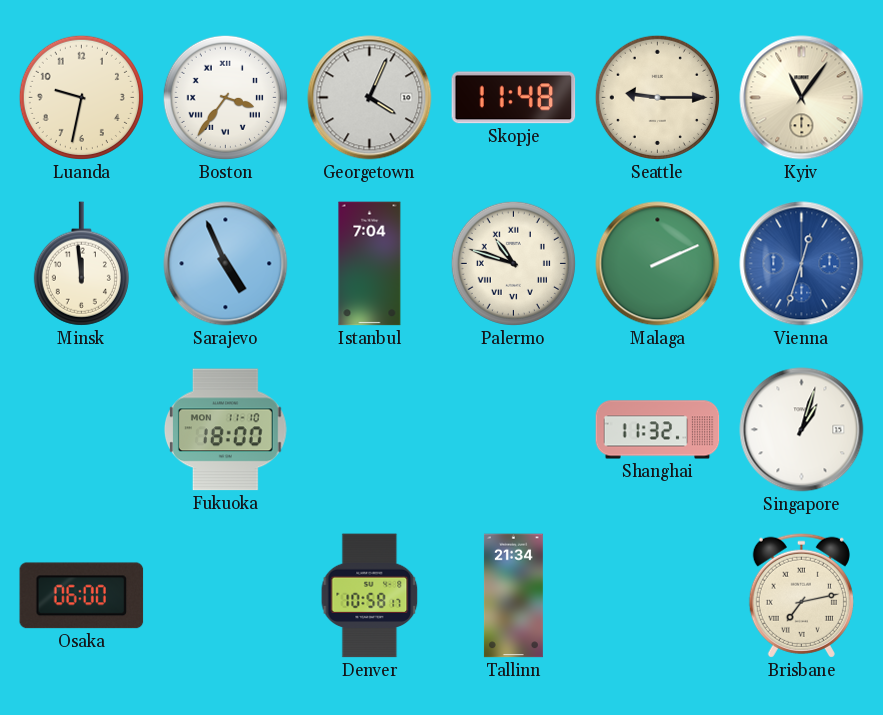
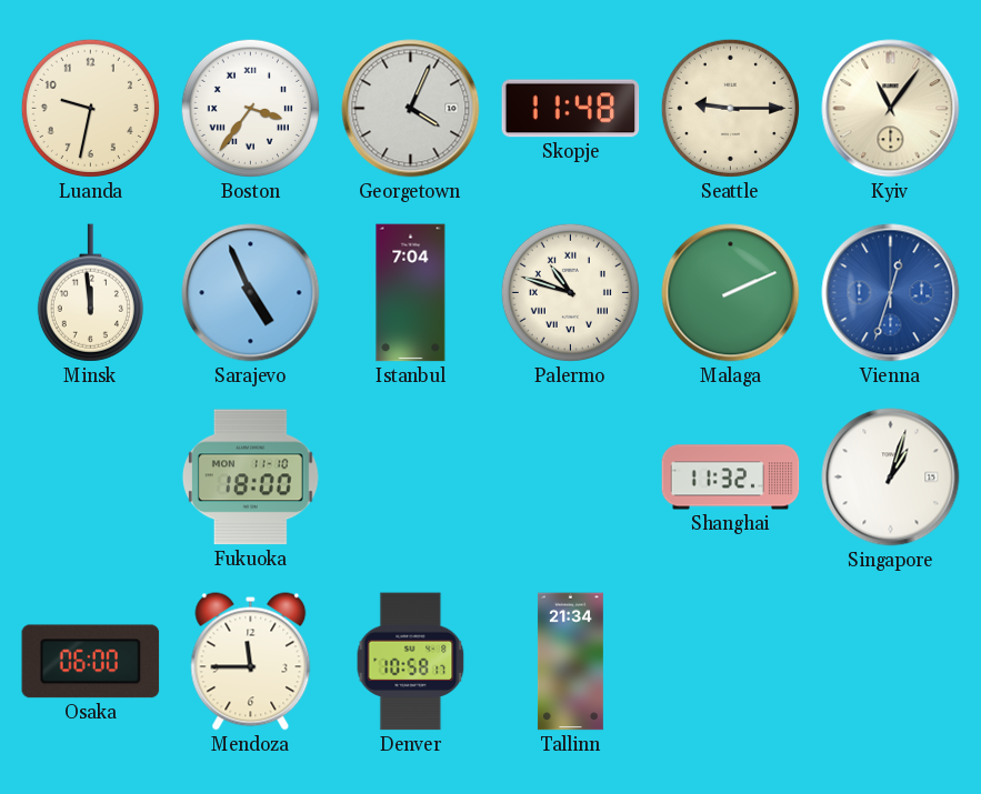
Mendoza: none -> 11:45
Brisbane: 7:13 -> none
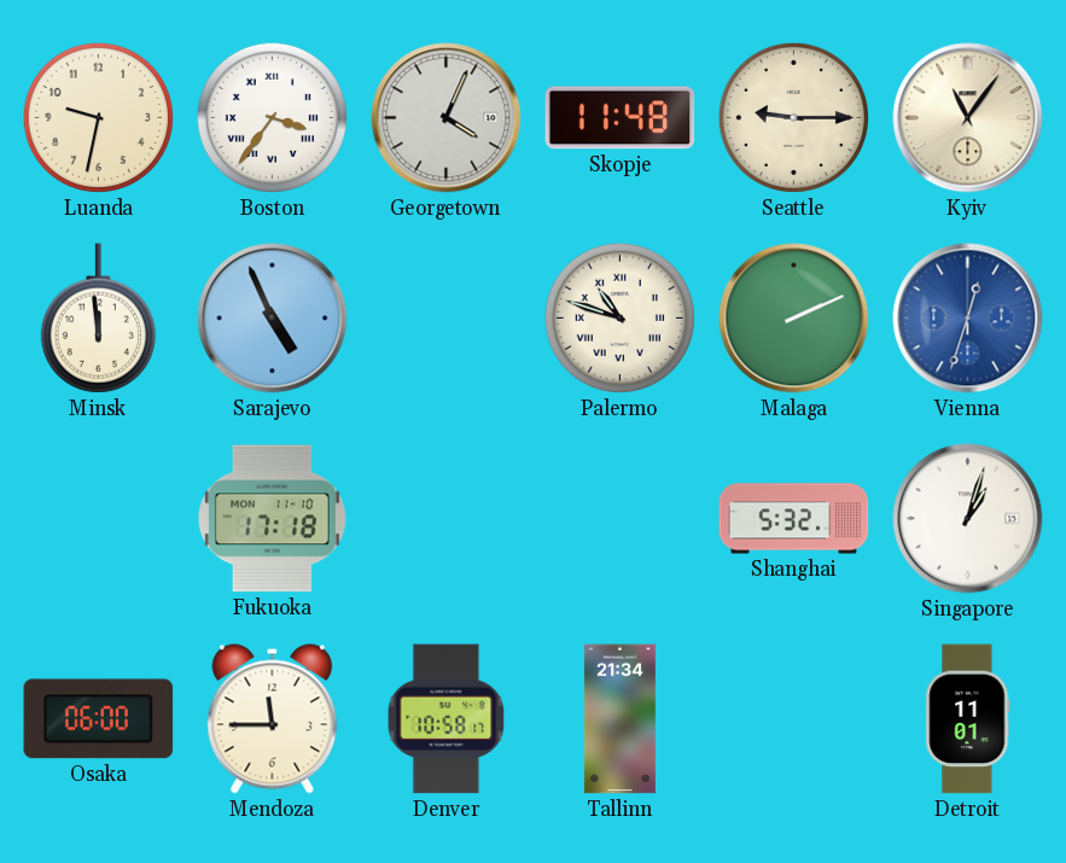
Istanbul: 7:04 -> none
Fukuoka: 18:00 -> 17:18
Shanghai: 11:32 -> 5:32
Detroit: none -> 11:01
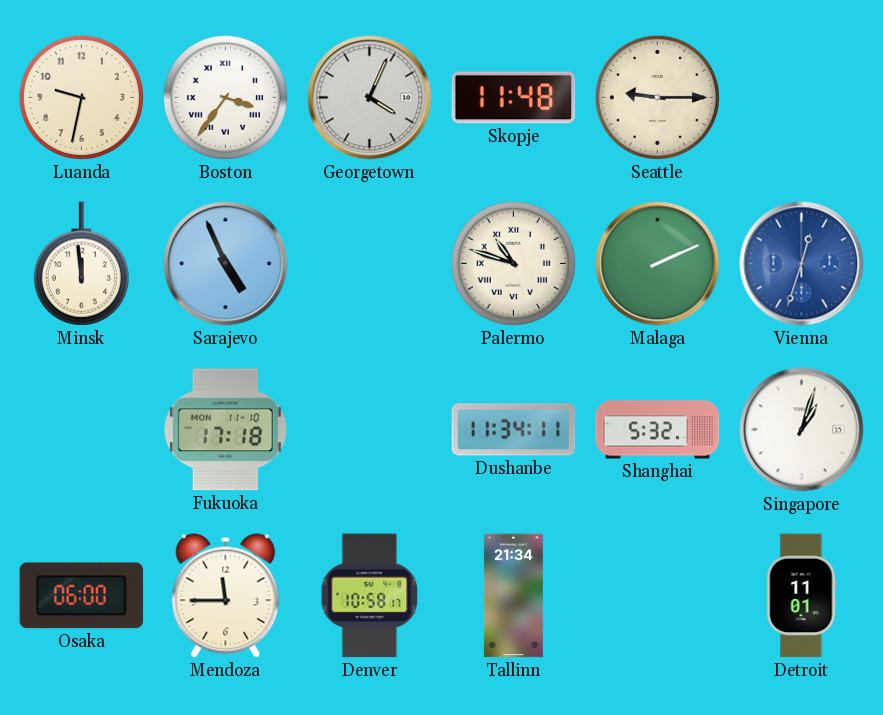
Kyiv: 11:06 -> none
Dushanbe: none -> 11:34
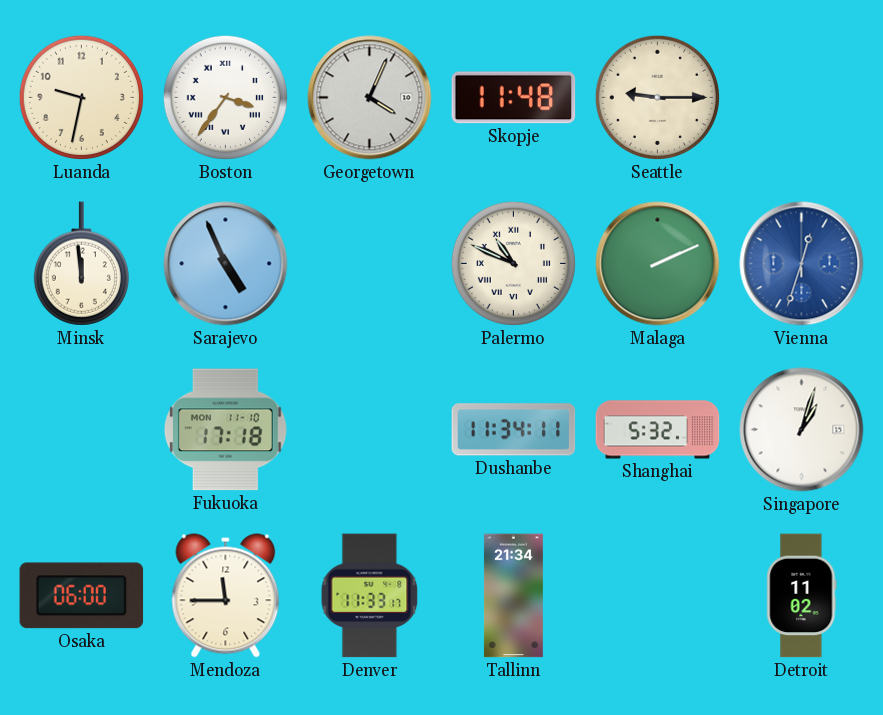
Palermo: 10:48 -> 10:49
Denver: 10:58 -> 11:33
Detroit: 11:01 -> 11:02
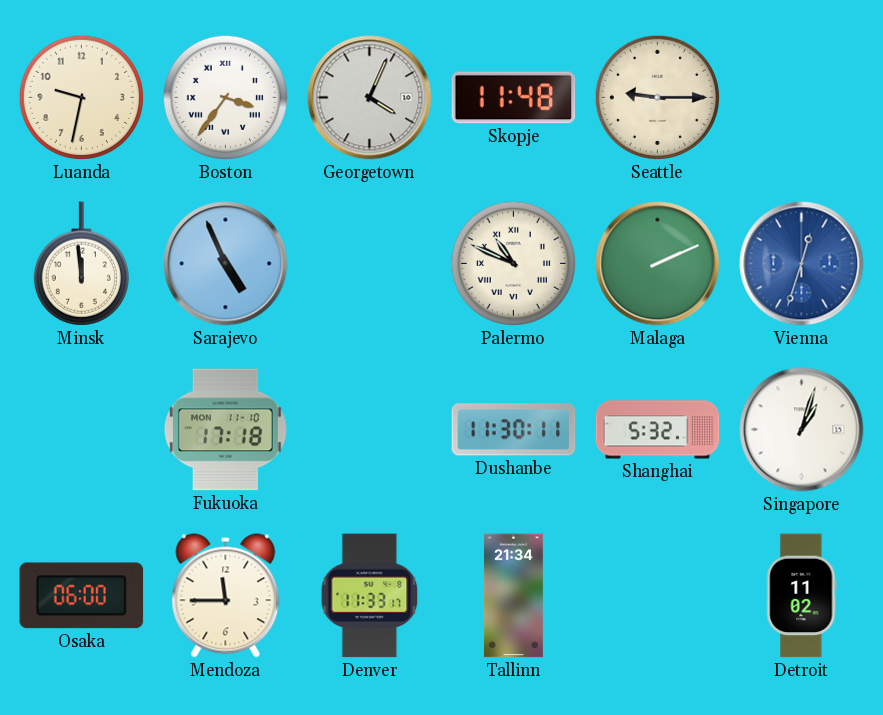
Dushanbe: 11:34 -> 11:30
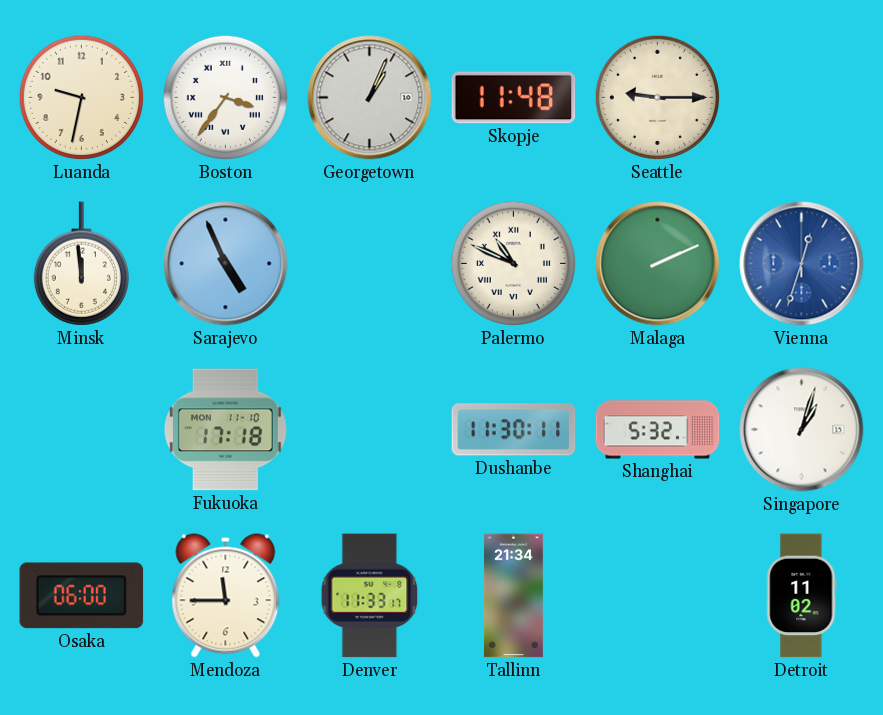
Georgetown: 4:04 -> 1:04
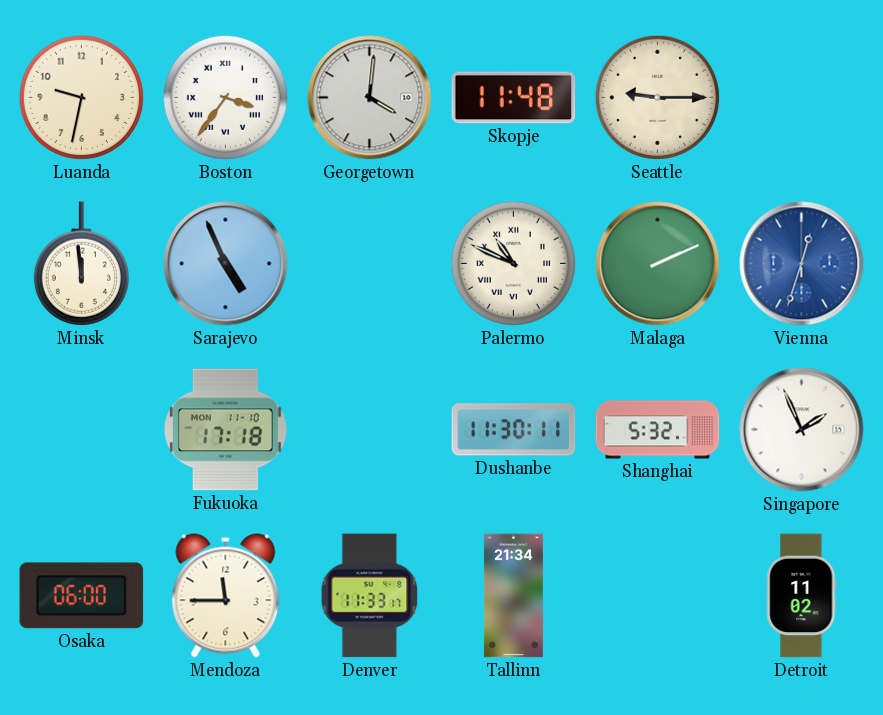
Georgetown: 1:04 -> 4:01
Singapore: 1:03 -> 1:56
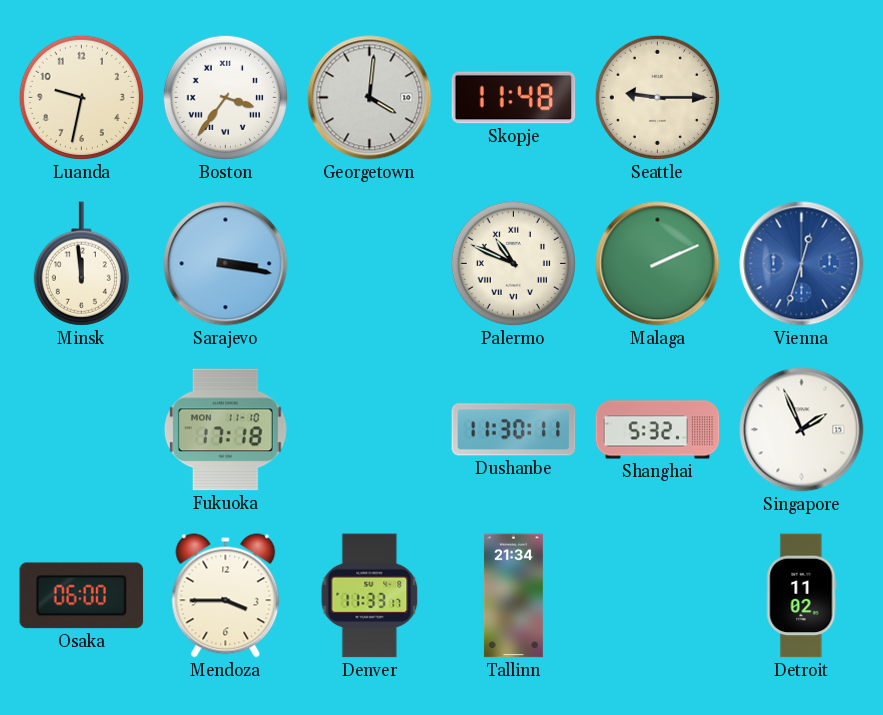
Sarajevo: 4:56 -> 3:17
Mendoza: 11:45 -> 3:45
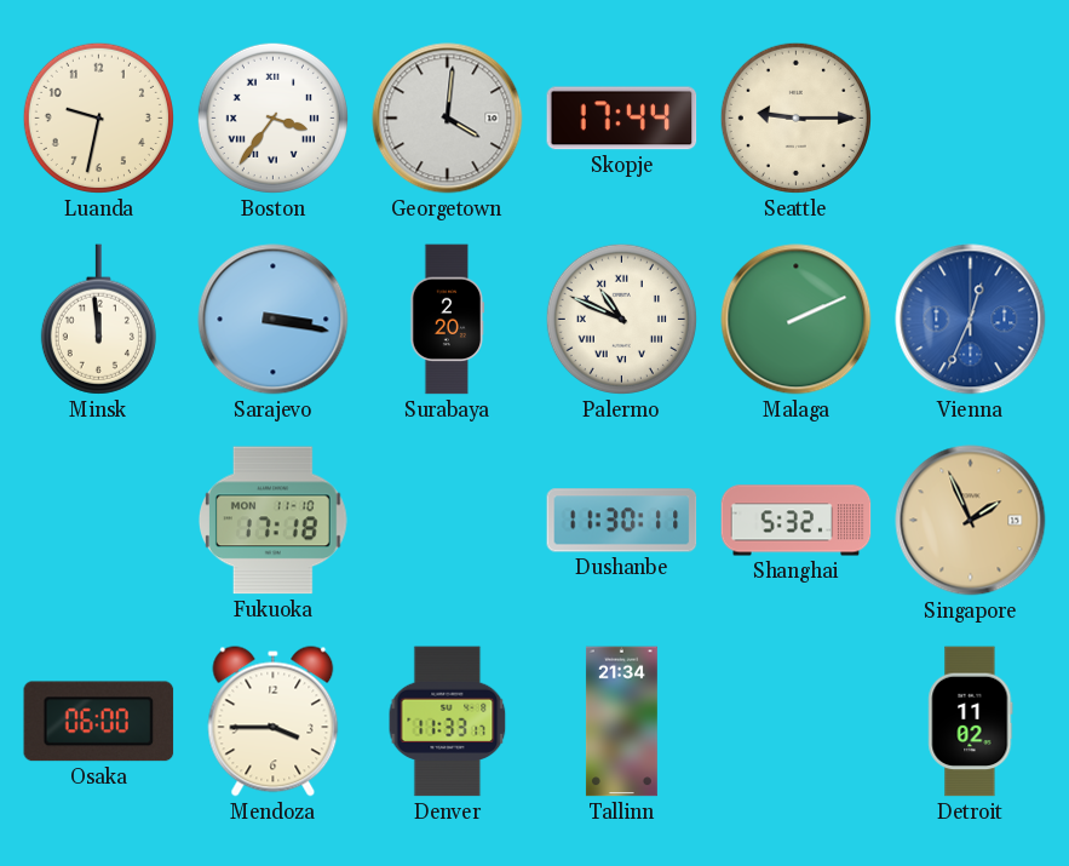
Skopje: 11:48 -> 17:44
Surabaya: none -> 2:20
Vienna: 12:33 -> 12:34
Singapore dial: white -> champagne
